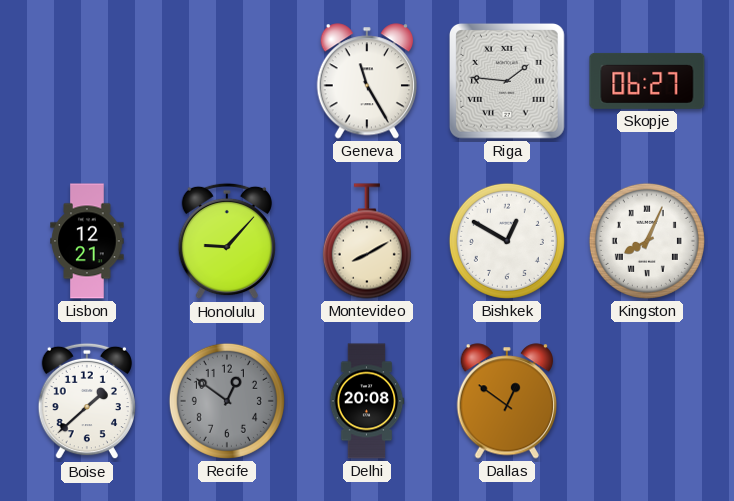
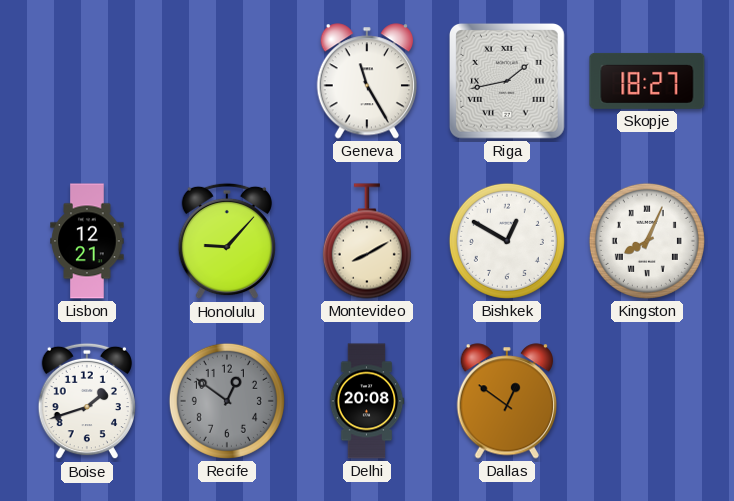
Riga: 1:46 -> 1:43
Skopje: 06:27 -> 18:27
Boise: 1:38 -> 1:42
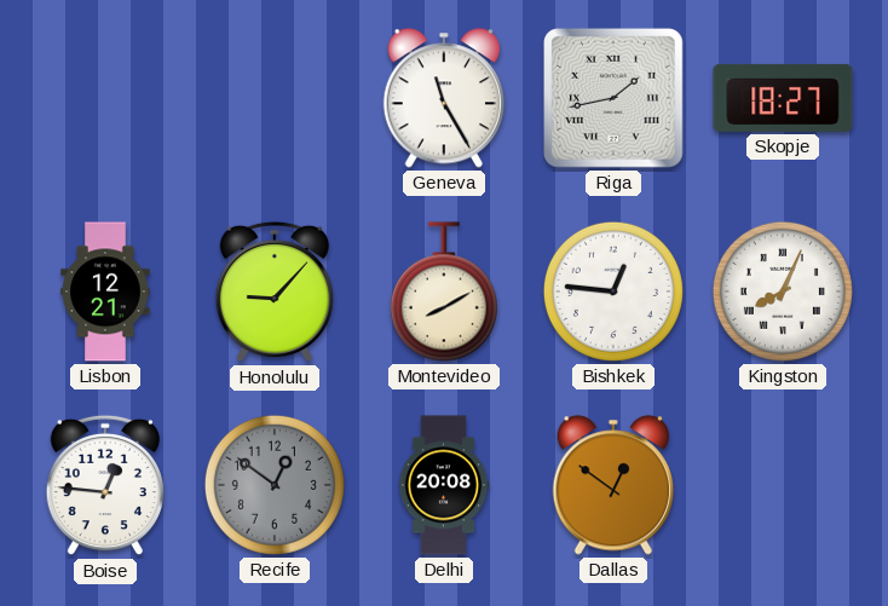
Bishkek: 12:50 -> 12:46
Boise: 1:42 -> 12:46
